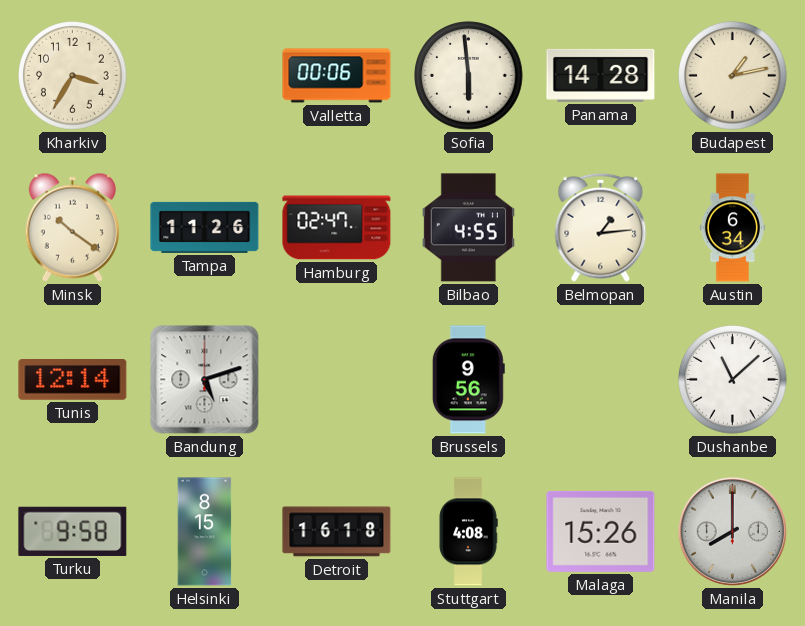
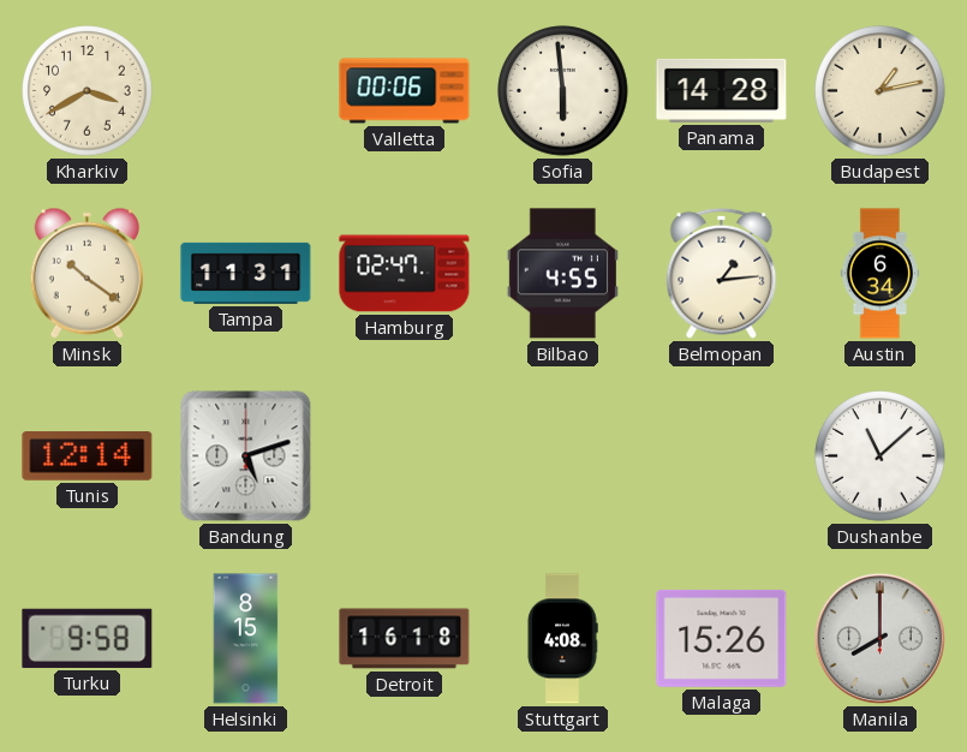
Kharkiv: 3:35 -> 3:40
Tampa: 11:26 -> 11:31
Brussels: 9:56 -> none
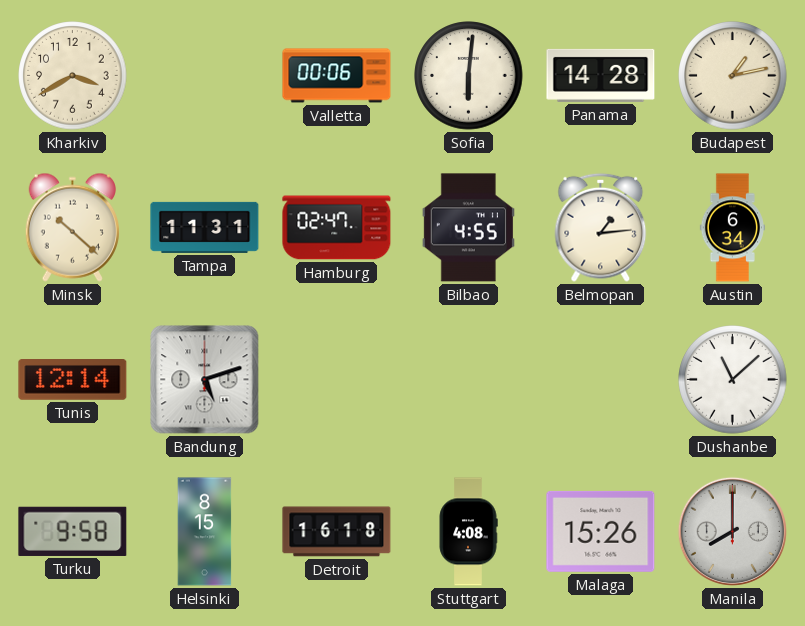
Sofia: 5:59 -> 6:01
Minsk: 10:21 -> 10:22
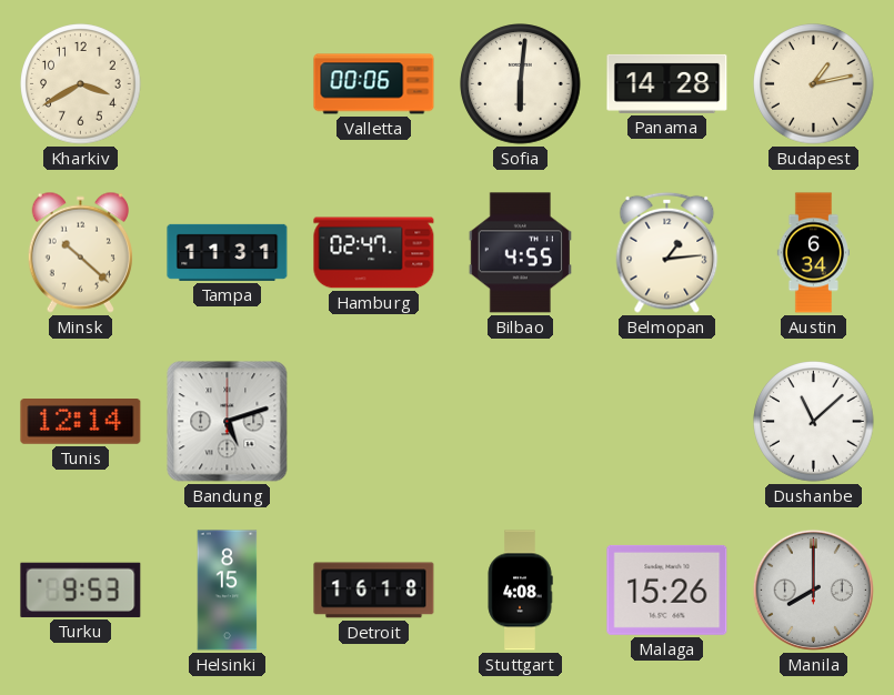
Turku: 9:58 -> 9:53
